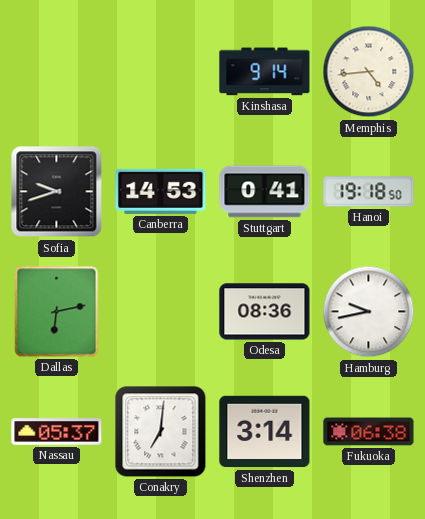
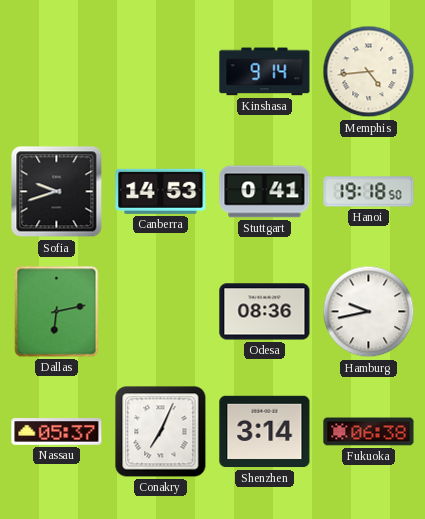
Conakry: 7:01 -> 7:04
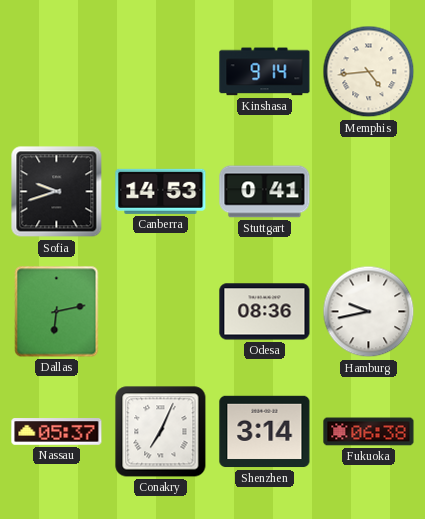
Hanoi: 19:18 -> none
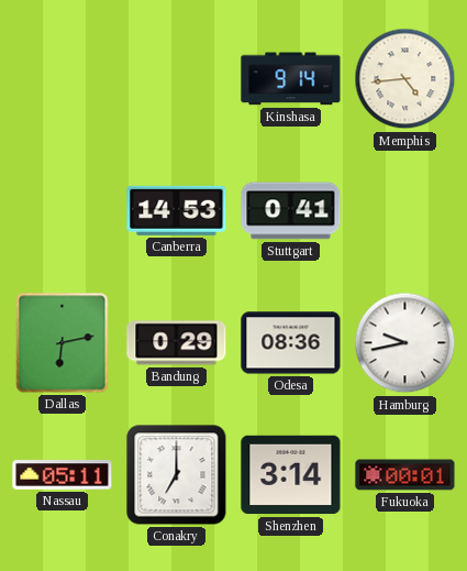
Sofia: 9:42 -> none
Bandung: none -> 0:29
Nassau: 05:37 -> 05:11
Conakry: 7:04 -> 7:00
Fukuoka: 06:38 -> 00:01
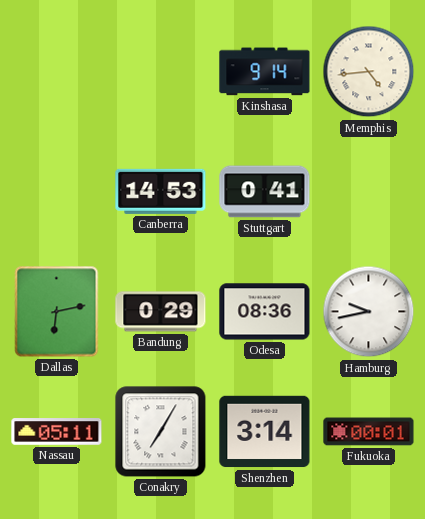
Conakry: 7:00 -> 7:05
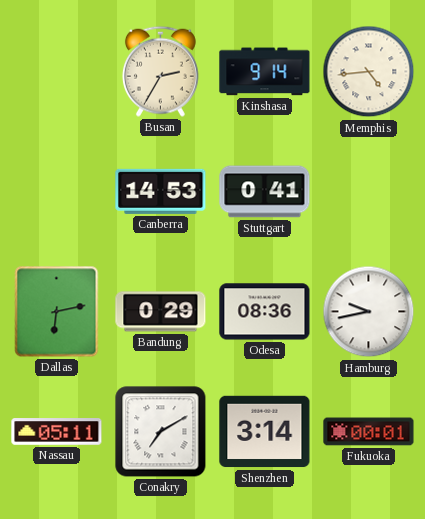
Busan: none -> 2:35
Conakry: 7:05 -> 7:10
